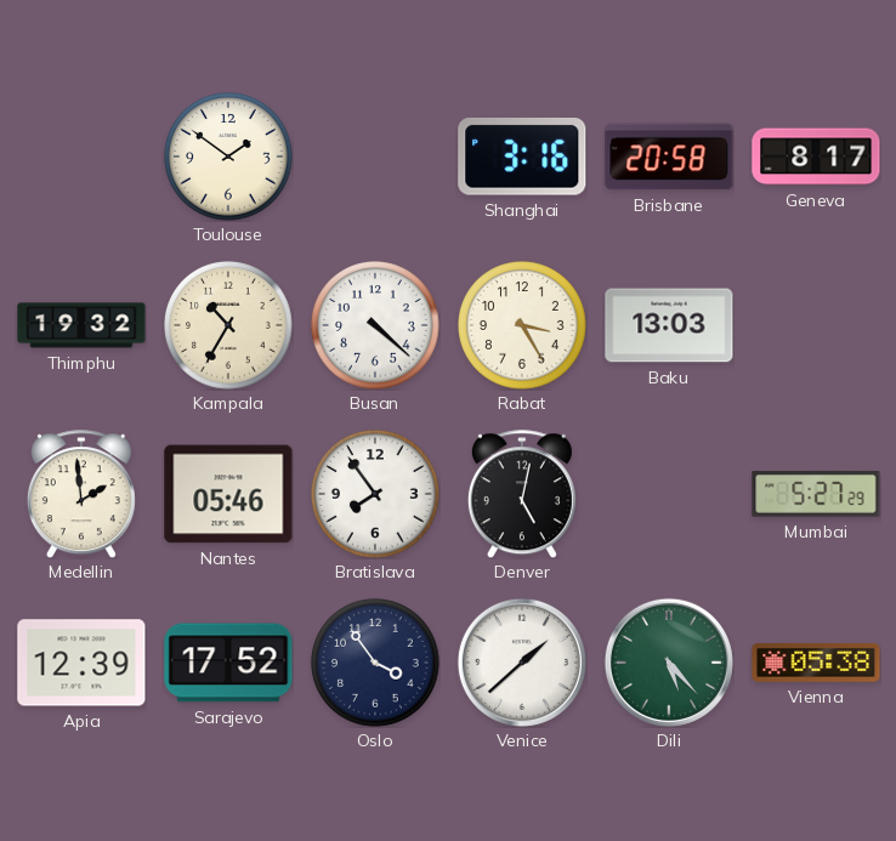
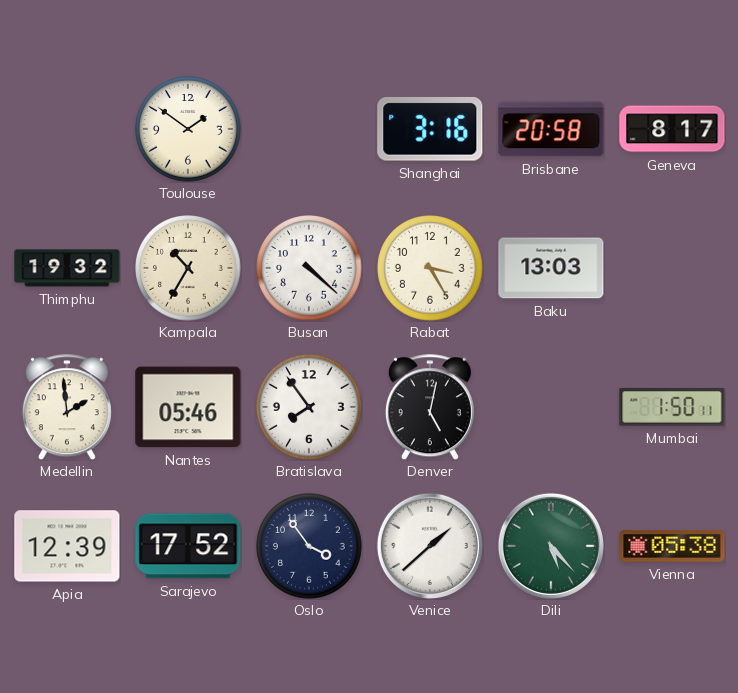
Mumbai: 5:27 -> 1:50
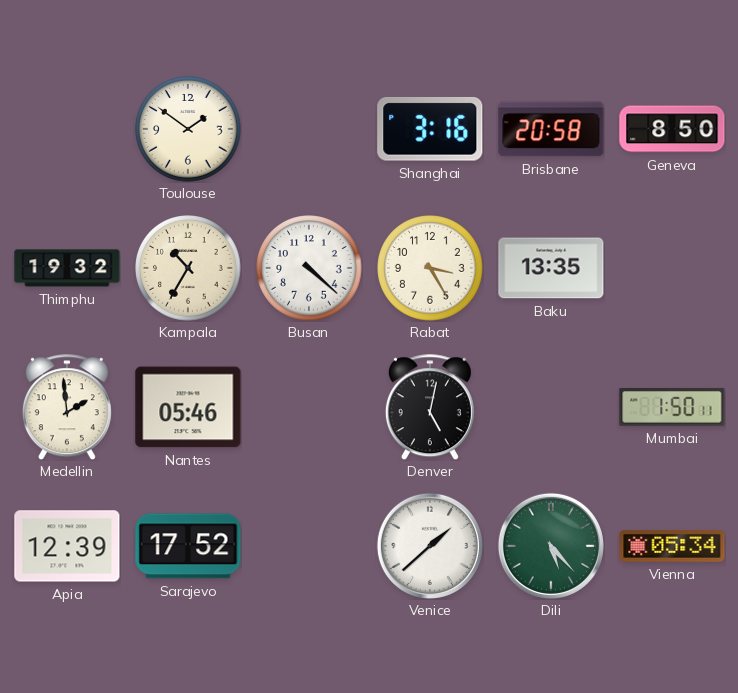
Geneva: 8:17 -> 8:50
Baku: 13:03 -> 13:35
Bratislava: 7:54 -> none
Oslo: 3:54 -> none
Vienna: 05:38 -> 05:34
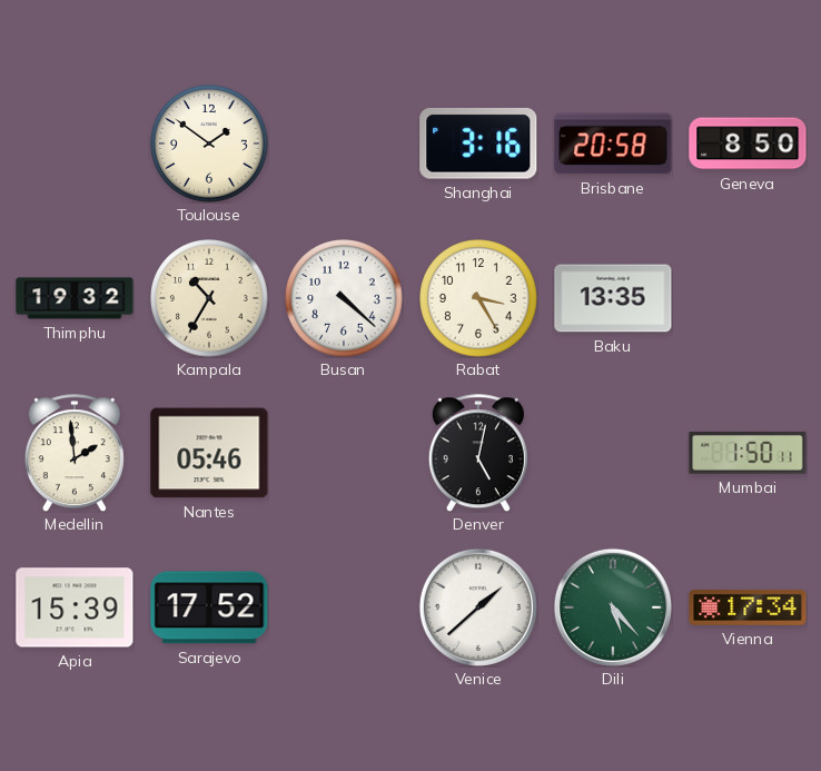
Apia: 12:39 -> 15:39
Vienna: 05:34 -> 17:34
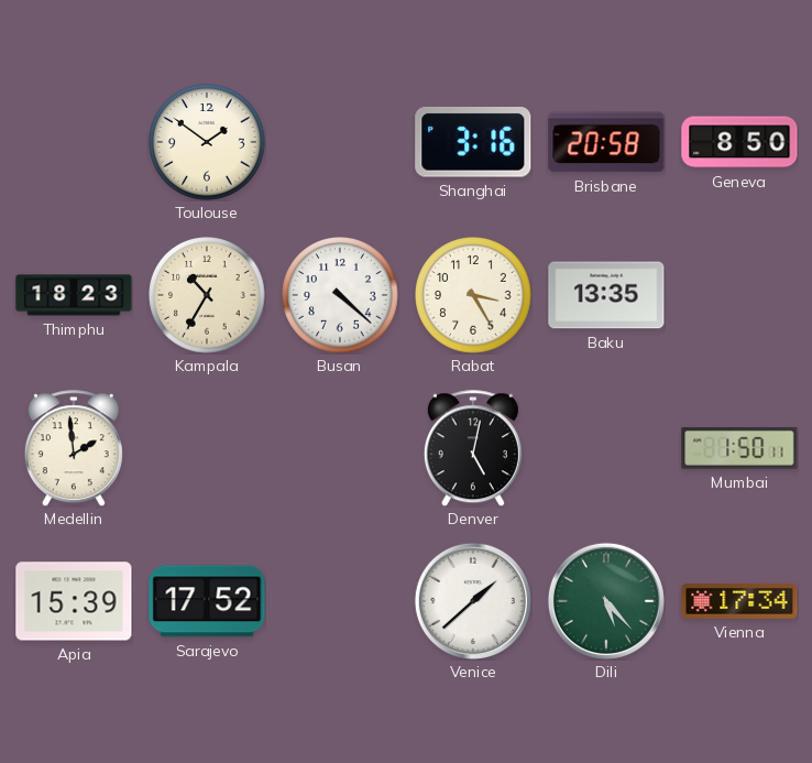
Thimphu: 19:32 -> 18:23
Nantes: 05:46 -> none
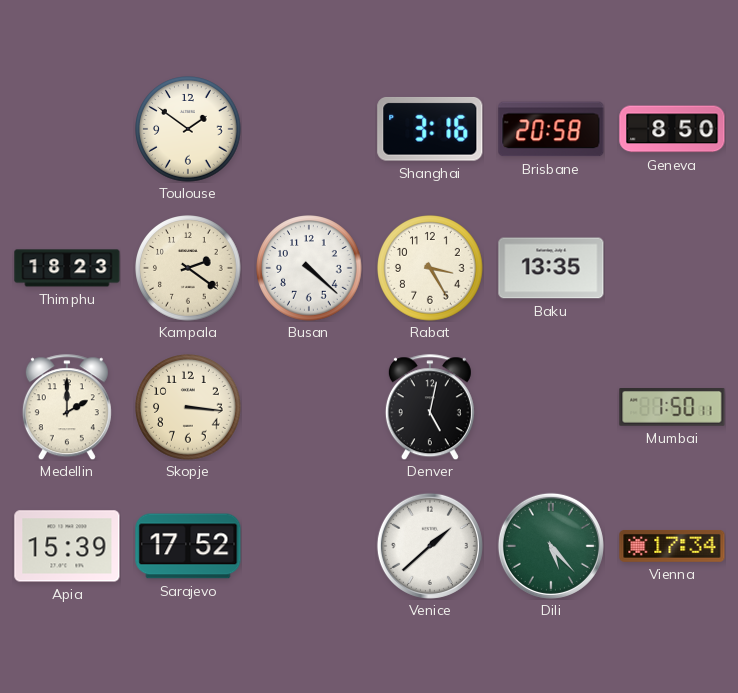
Kampala: 10:35 -> 2:21
Medellin: 1:59 -> 2:00
Skopje: none -> 3:16
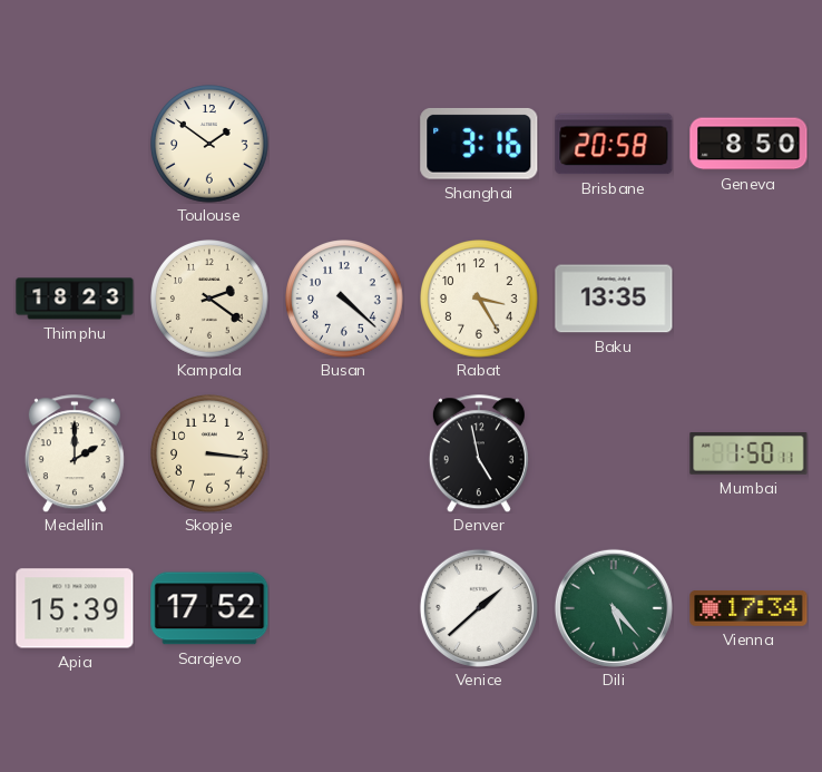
Denver: 5:02 -> 4:58
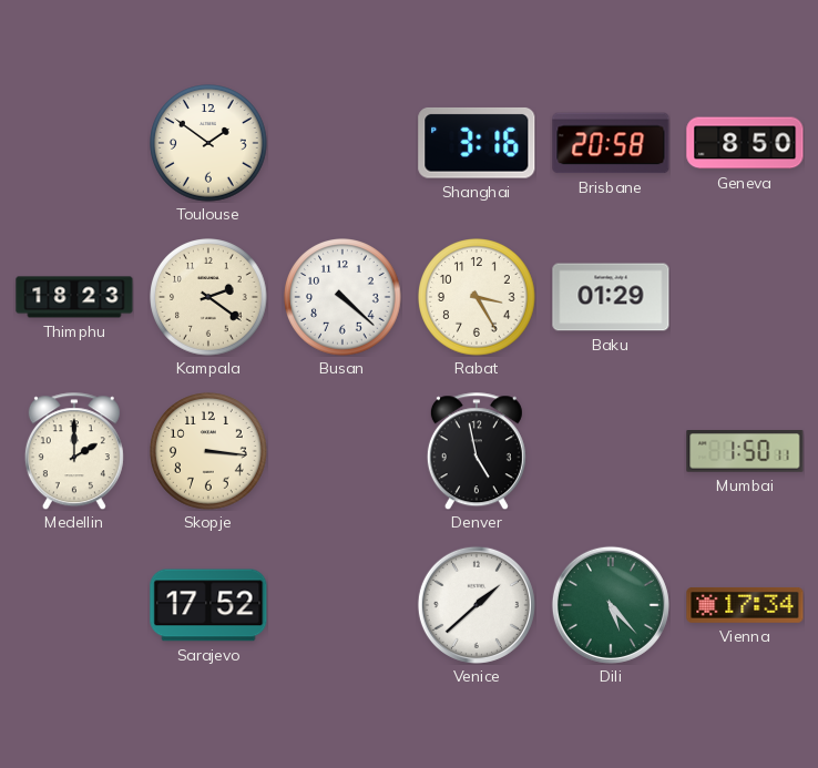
Baku: 13:35 -> 01:29
Apia: 15:39 -> none
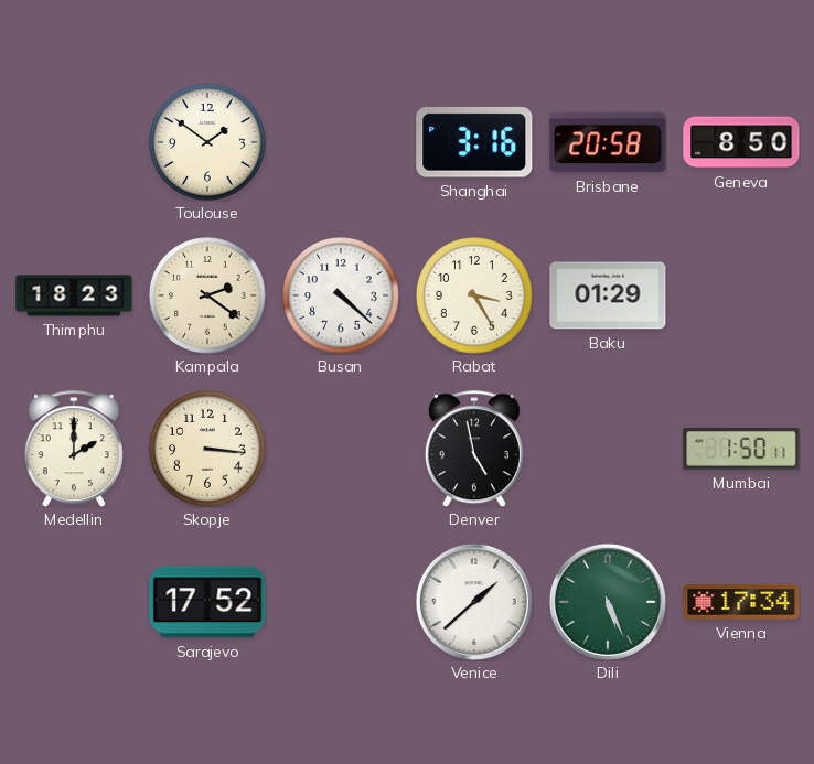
Dili: 5:23 -> 5:26
